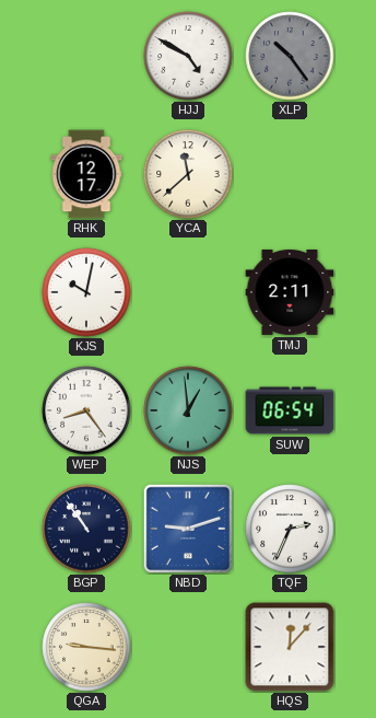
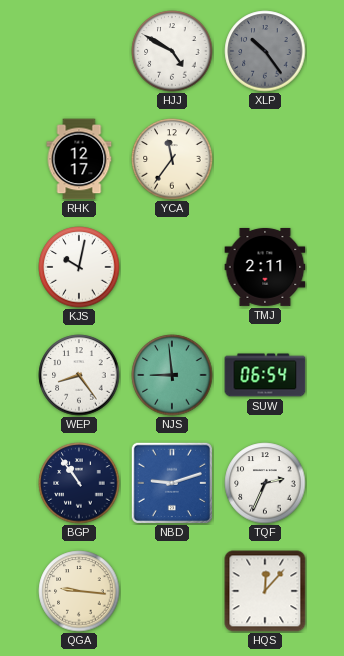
YCA: 11:38 -> 11:36
NJS: 12:59 -> 8:59
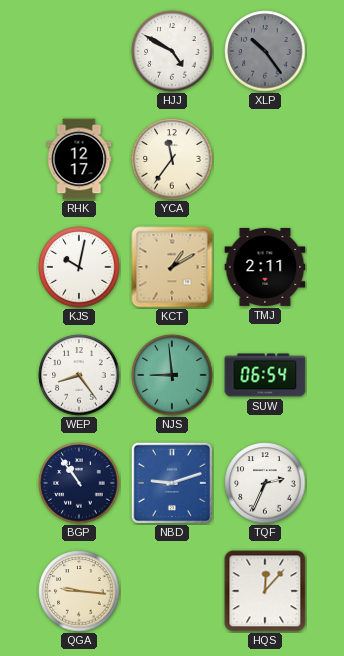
KCT: none -> 1:10
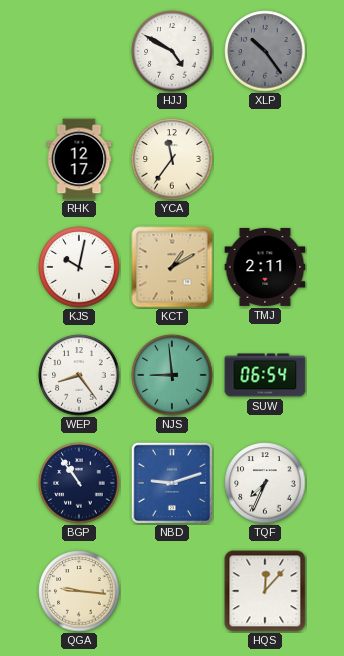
TQF: 2:34 -> 7:34
